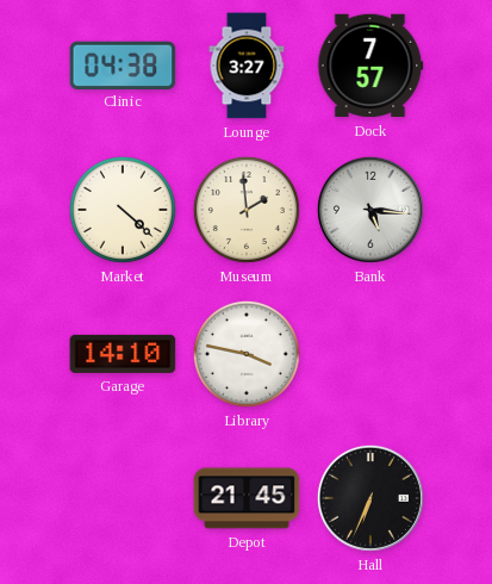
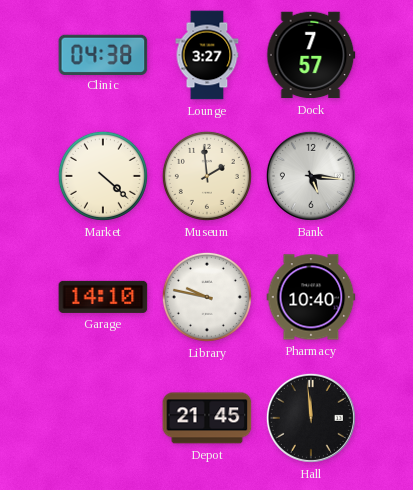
Library: 3:47 -> 9:47
Pharmacy: none -> 10:40
Hall: 6:34 -> 11:59
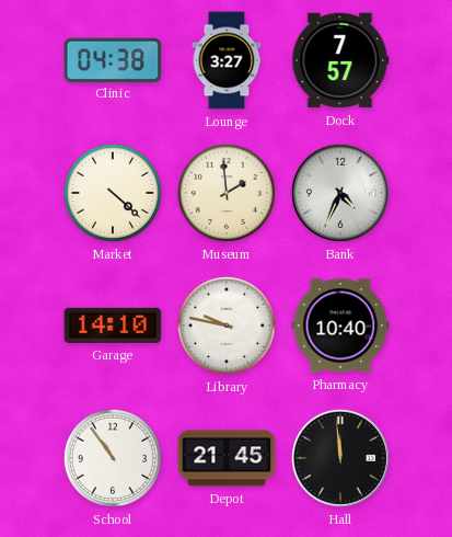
Bank: 5:16 -> 4:34
School: none -> 10:54
